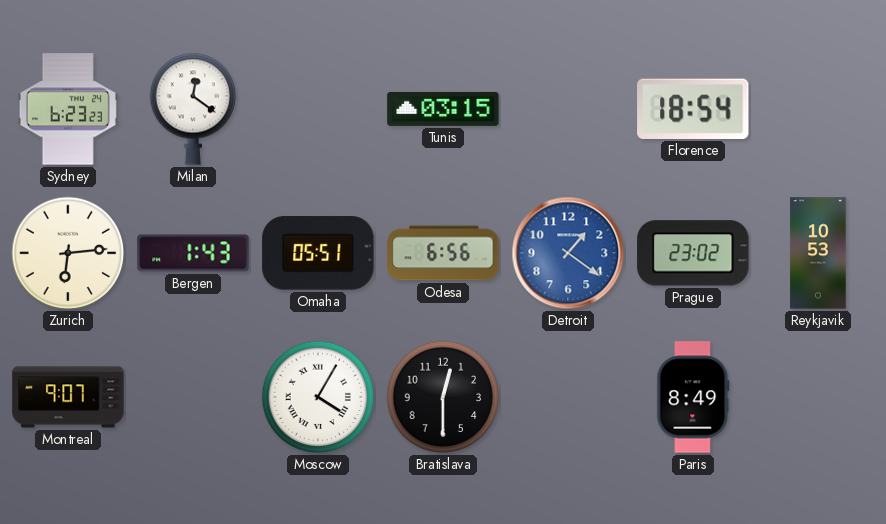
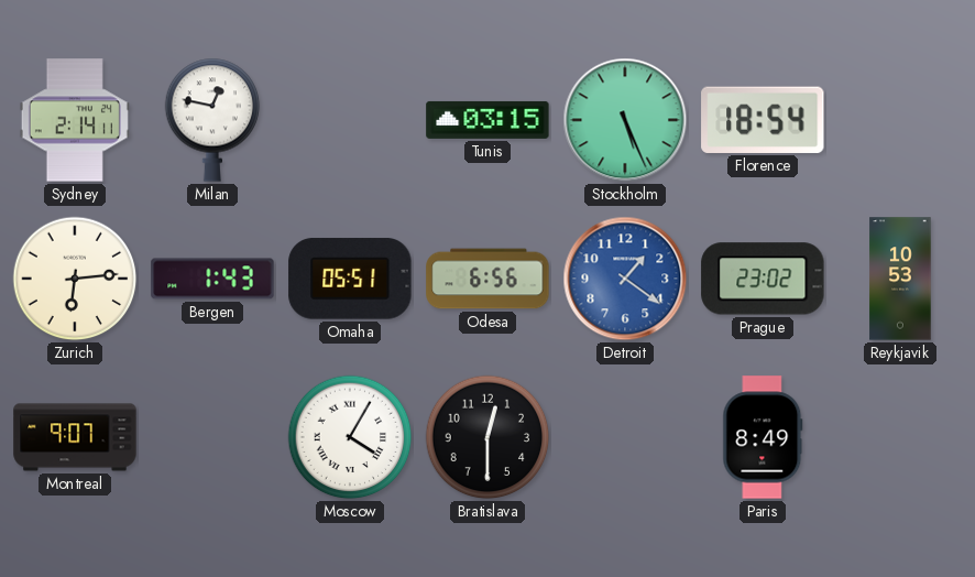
Sydney: 6:23 -> 2:14
Milan: 12:21 -> 12:47
Stockholm: none -> 5:26
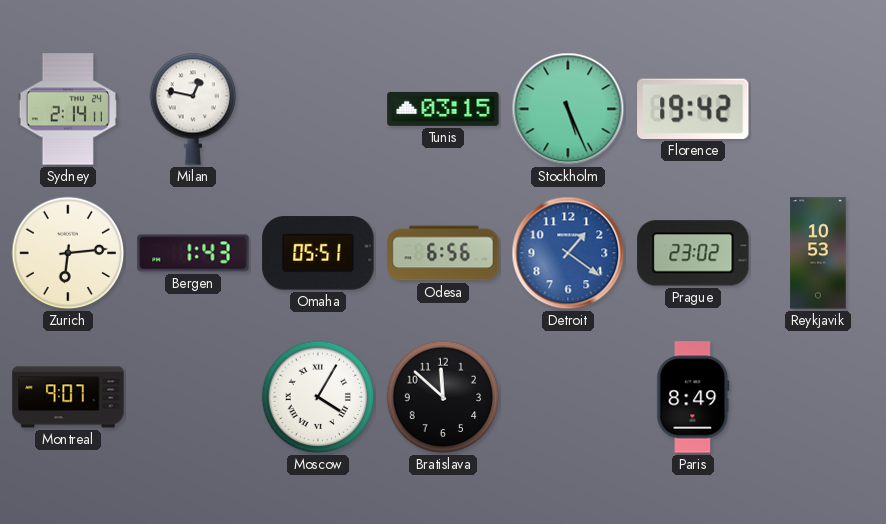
Florence: 18:54 -> 19:42
Bratislava: 12:30 -> 11:52
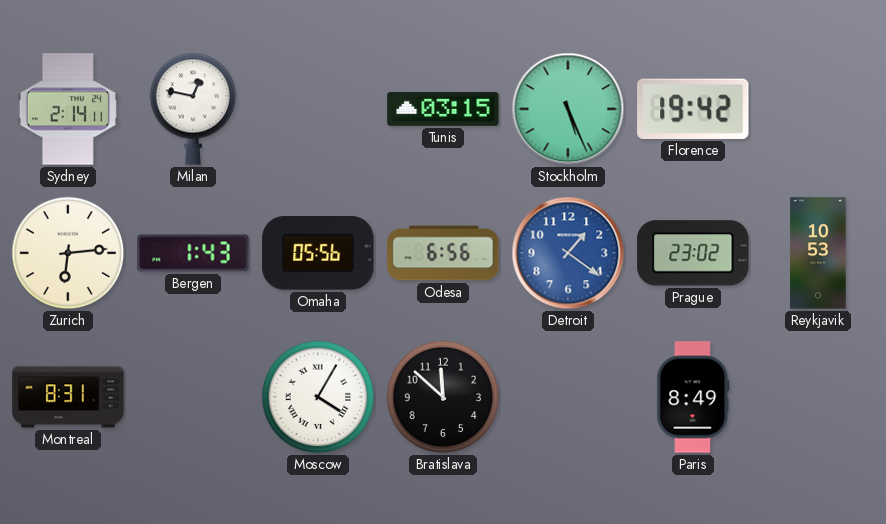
Omaha: 05:51 -> 05:56
Montreal: 9:07 -> 8:31
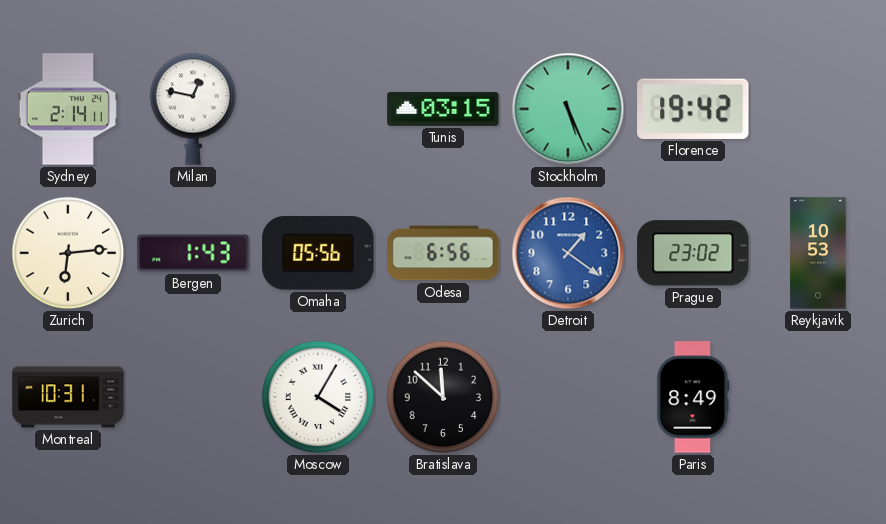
Montreal: 8:31 -> 10:31
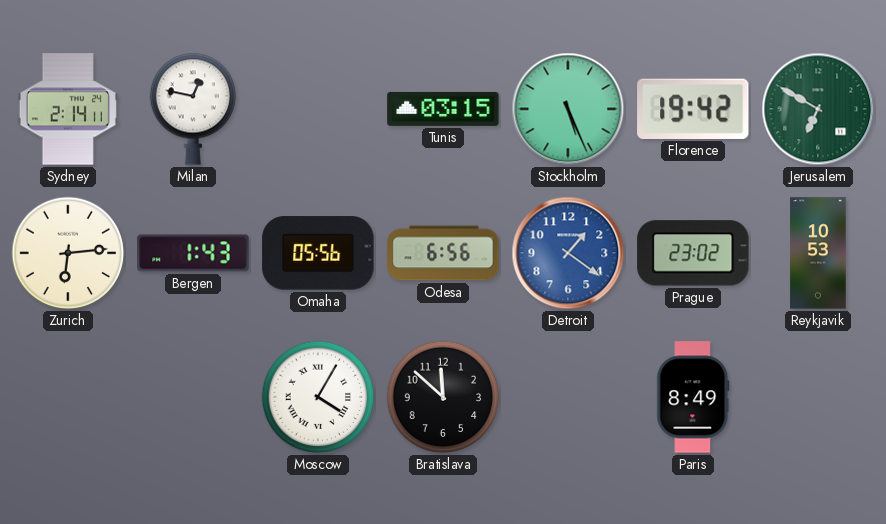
Jerusalem: none -> 6:50
Montreal: 10:31 -> none
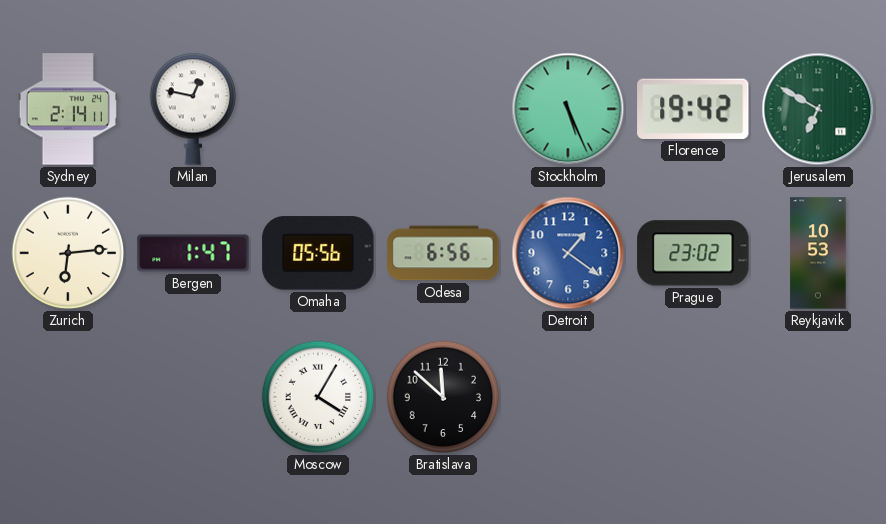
Tunis: 03:15 -> none
Bergen: 1:43 -> 1:47
Paris: 8:49 -> none
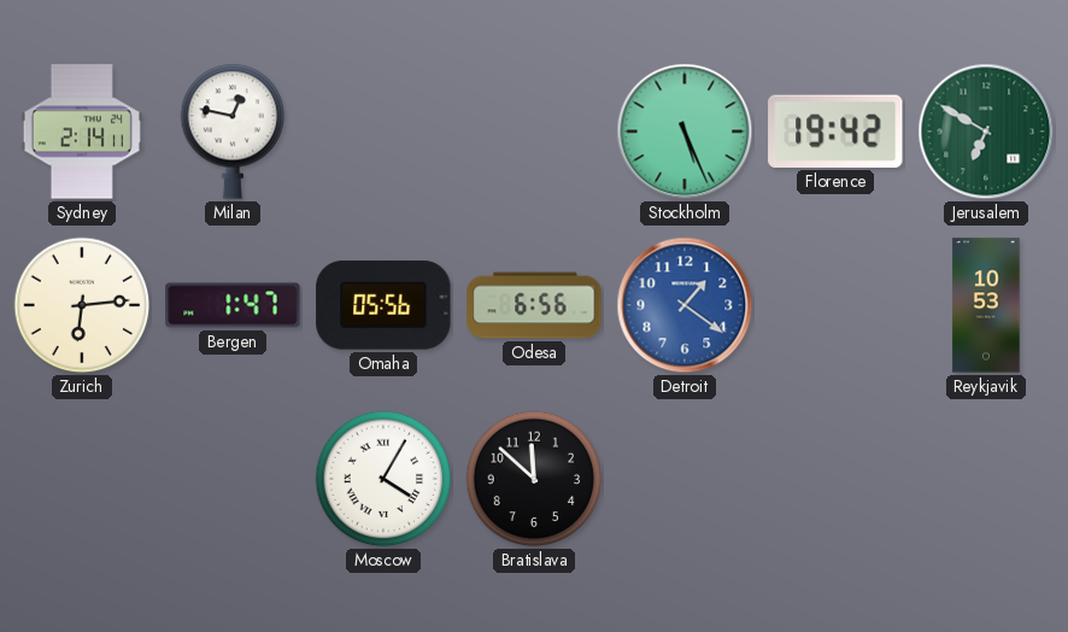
Prague: 23:02 -> none
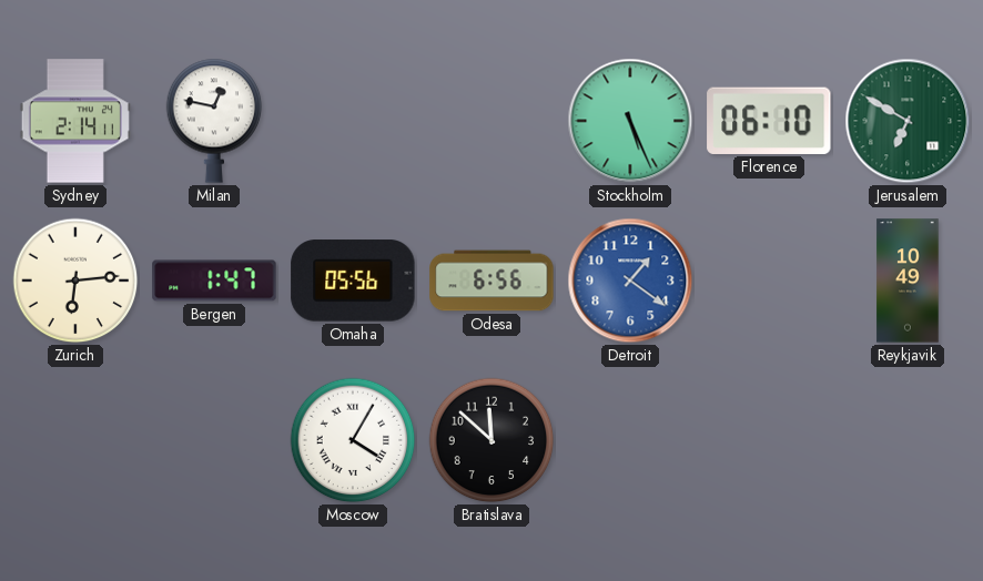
Florence: 19:42 -> 06:10
Reykjavik: 10:53 -> 10:49
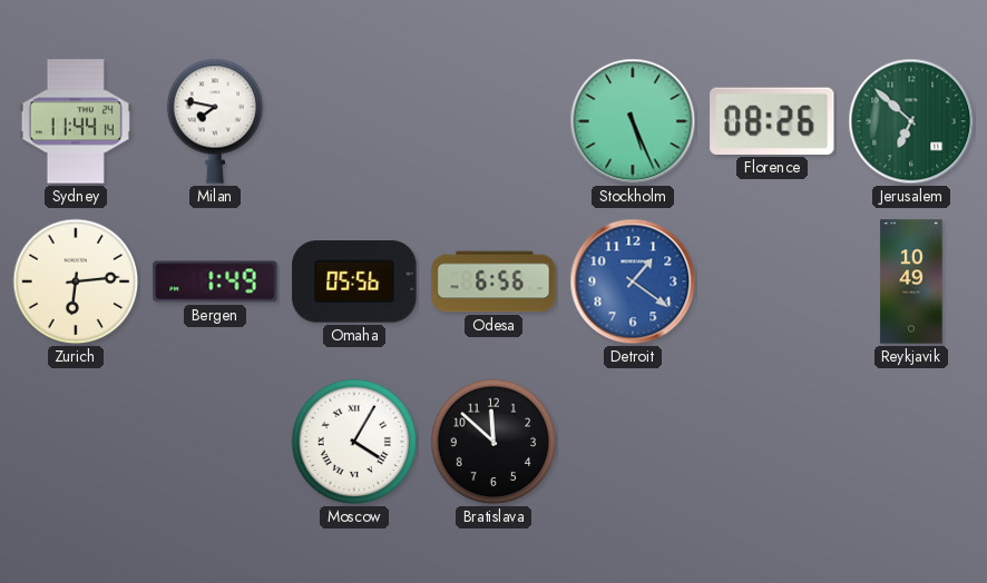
Sydney: 2:14 -> 11:44
Milan: 12:47 -> 7:47
Florence: 06:10 -> 08:26
Jerusalem: 6:50 -> 6:52
Bergen: 1:47 -> 1:49
